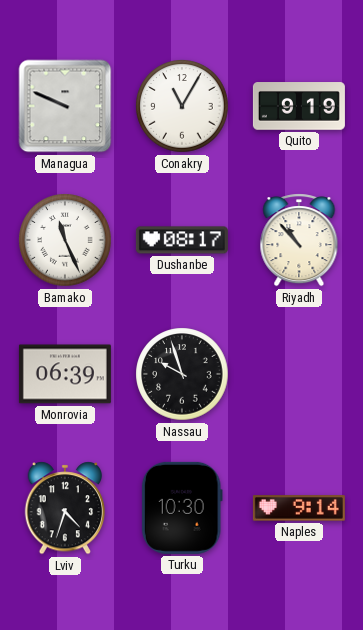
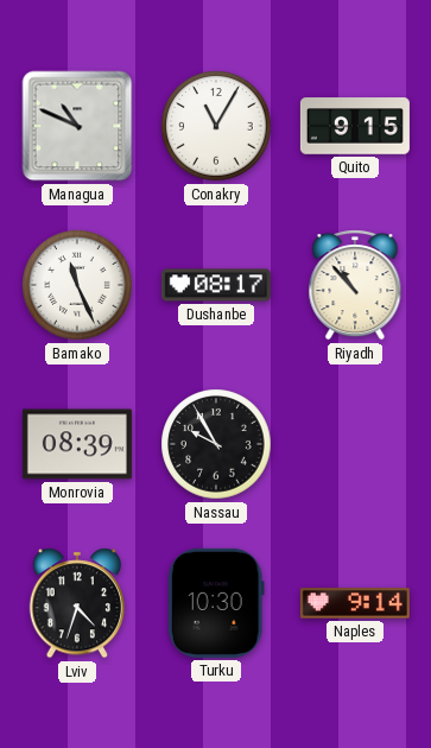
Managua: 9:49 -> 10:49
Quito: 9:19 -> 9:15
Monrovia: 06:39 -> 08:39
Nassau: 9:57 -> 9:55
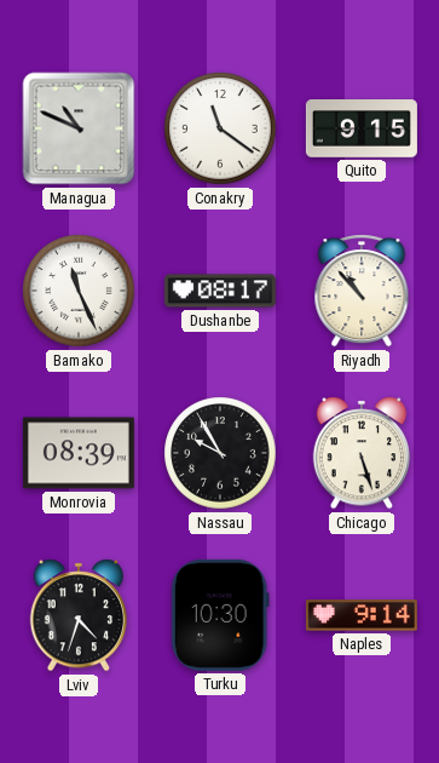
Conakry: 11:05 -> 11:21
Chicago: none -> 5:27
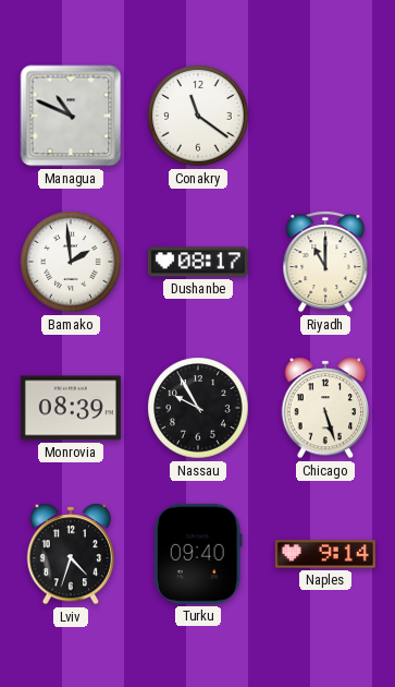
Quito: 9:15 -> none
Bamako: 11:26 -> 1:59
Riyadh: 10:53 -> 11:00
Turku: 10:30 -> 09:40
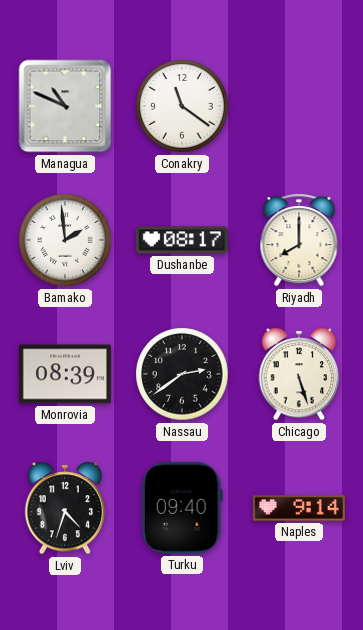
Riyadh: 11:00 -> 8:00
Nassau: 9:55 -> 2:39
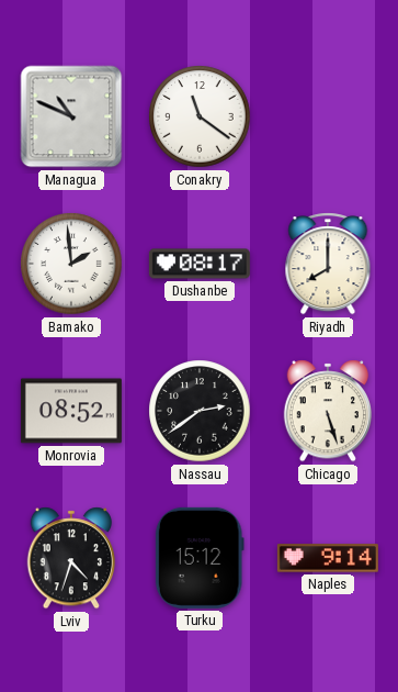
Monrovia: 08:39 -> 08:52
Turku: 09:40 -> 15:12
